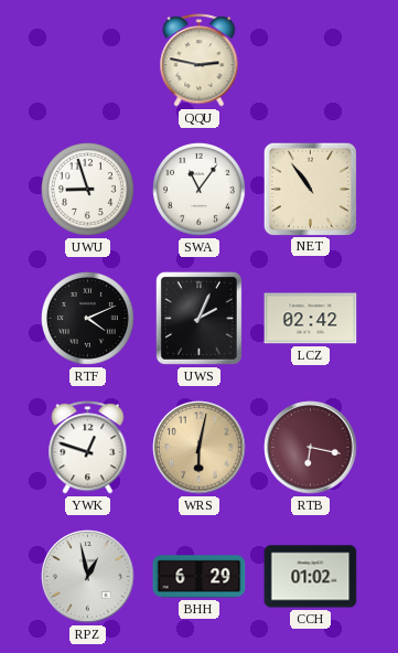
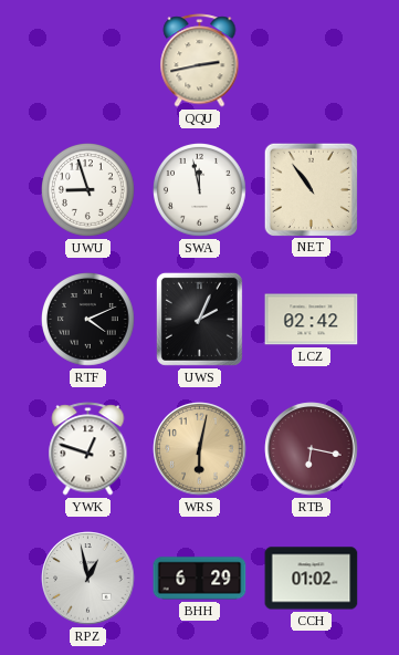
QQU: 2:47 -> 2:43
SWA: 11:06 -> 11:58
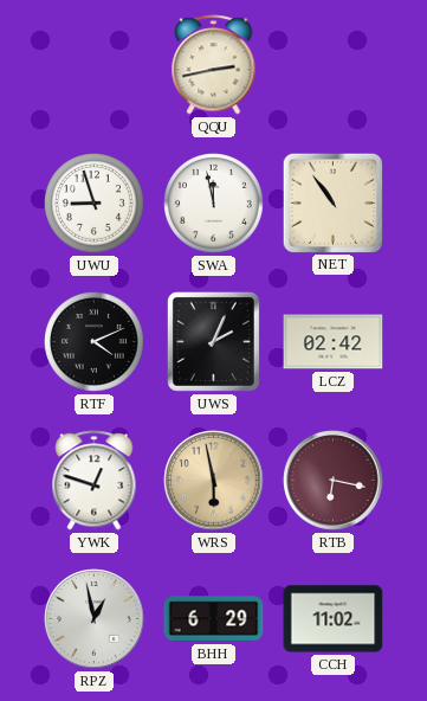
WRS: 6:02 -> 5:58
CCH: 01:02 -> 11:02
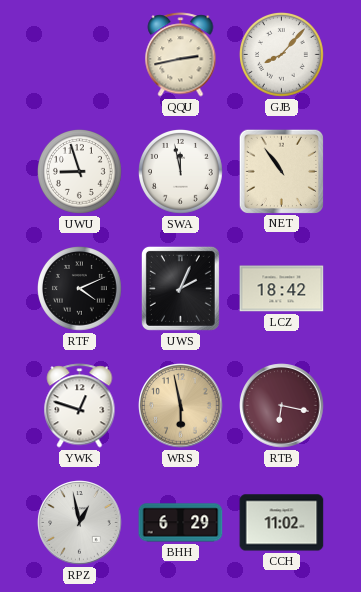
GJB: none -> 8:07
LCZ: 02:42 -> 18:42
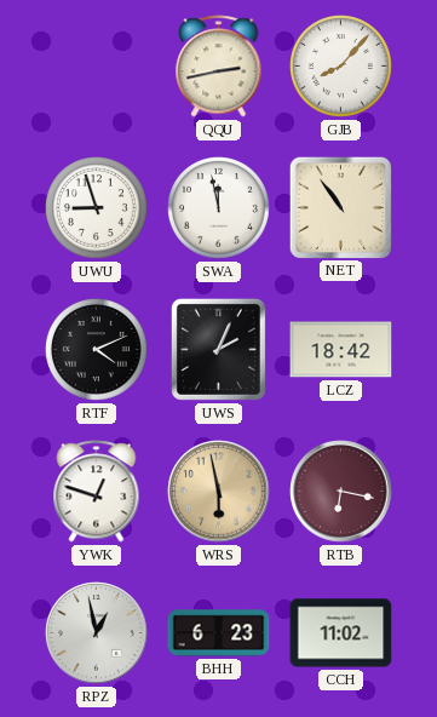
BHH: 6:29 -> 6:23
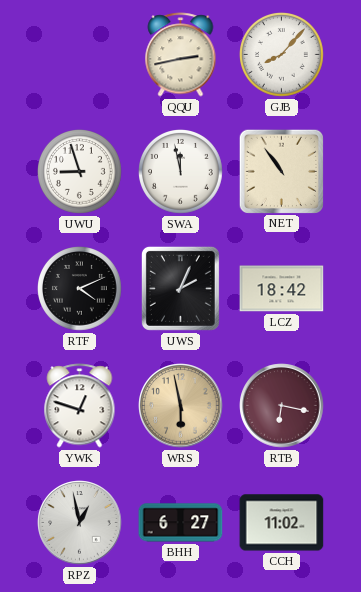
BHH: 6:23 -> 6:27
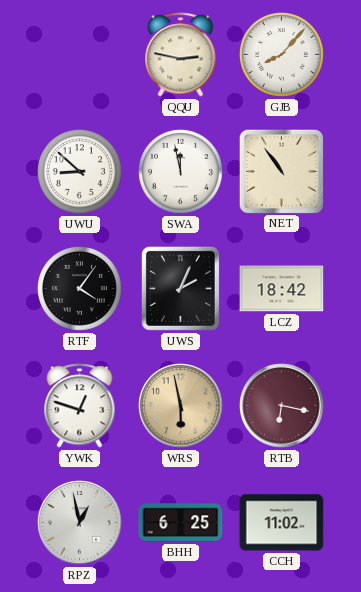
QQU: 2:43 -> 2:47
UWU: 8:57 -> 8:52
RTF: 4:11 -> 4:06
BHH: 6:27 -> 6:25
